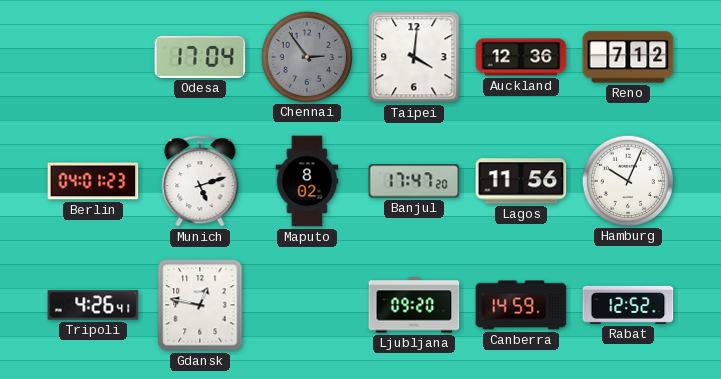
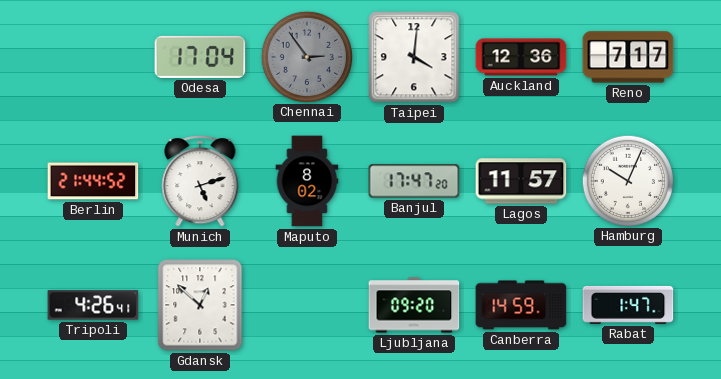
Reno: 7:12 -> 7:17
Berlin: 04:01 -> 21:44
Lagos: 11:56 -> 11:57
Gdansk: 12:47 -> 12:52
Rabat: 12:52 -> 1:47
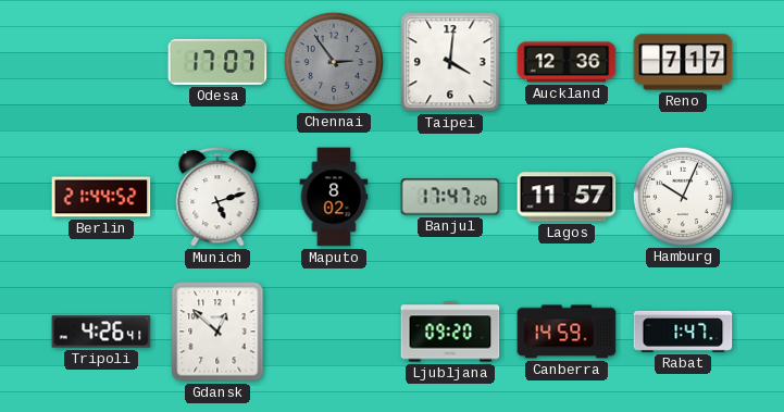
Odesa: 17:04 -> 17:07
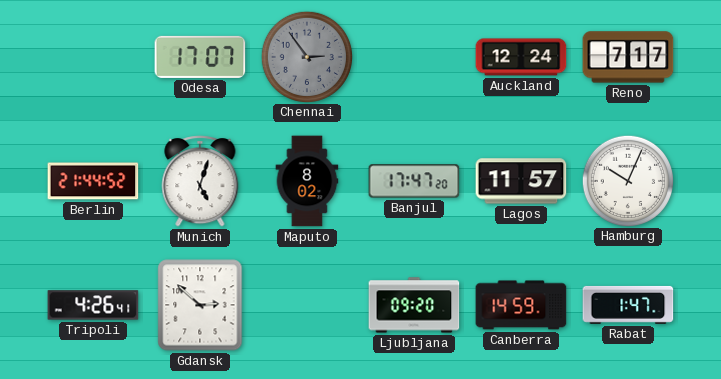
Taipei: 4:01 -> none
Auckland: 12:36 -> 12:24
Munich: 5:12 -> 5:03
Gdansk: 12:52 -> 2:52
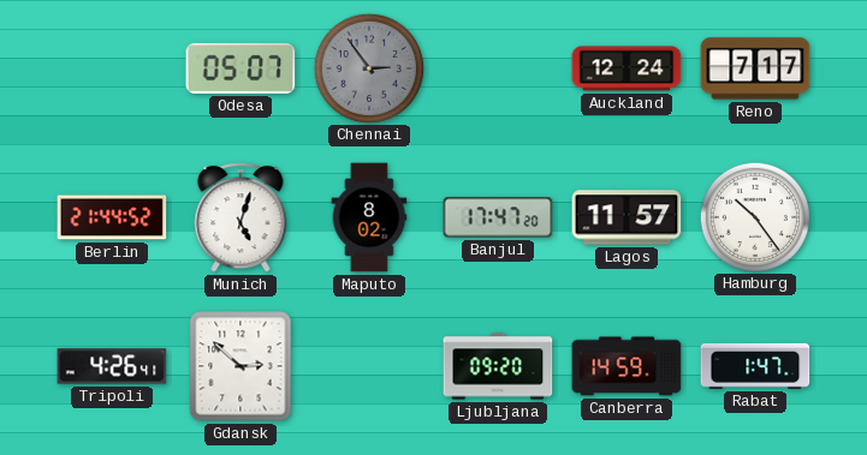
Odesa: 17:07 -> 05:07
Hamburg: 10:04 -> 10:24
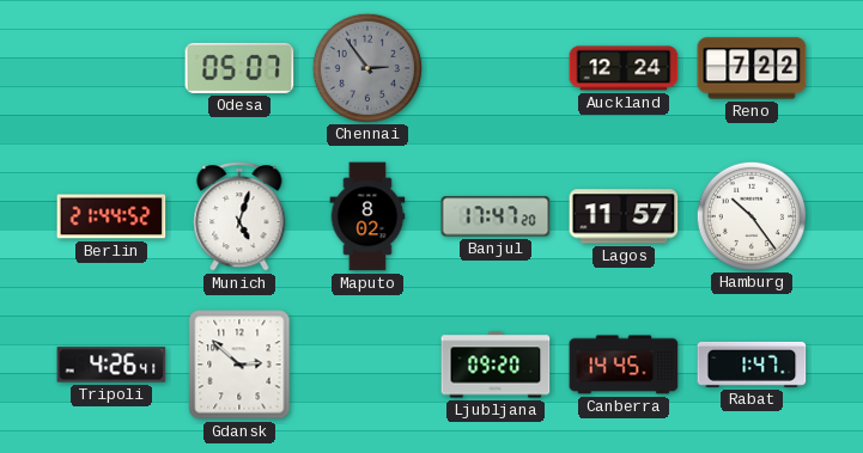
Reno: 7:17 -> 7:22
Canberra: 14:59 -> 14:45
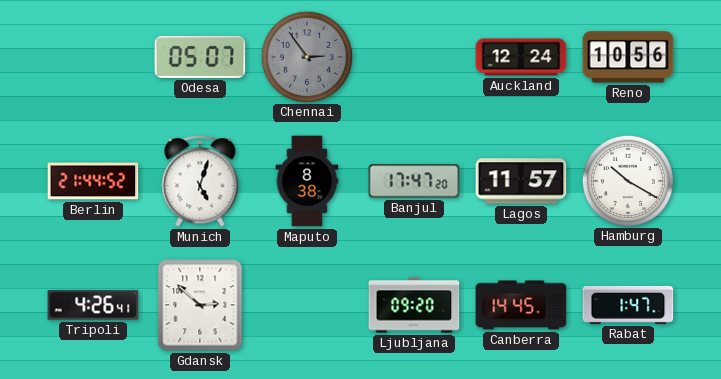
Reno: 7:22 -> 10:56
Maputo: 8:02 -> 8:38
Hamburg: 10:24 -> 10:20
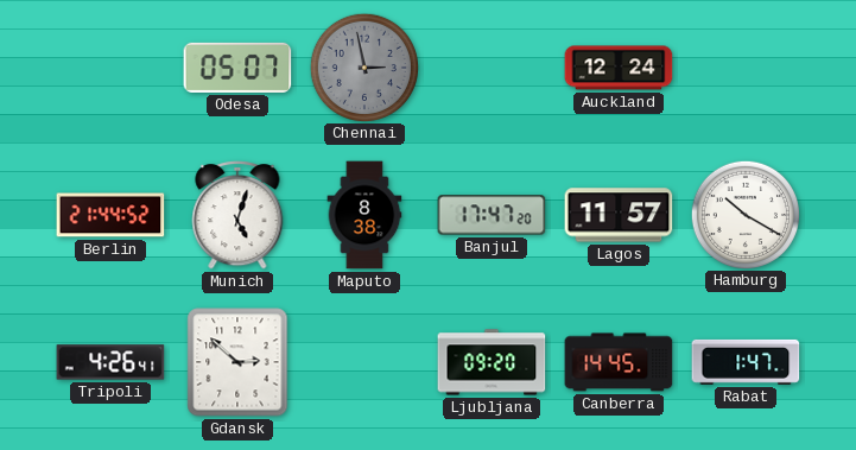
Chennai: 2:54 -> 2:58
Reno: 10:56 -> none
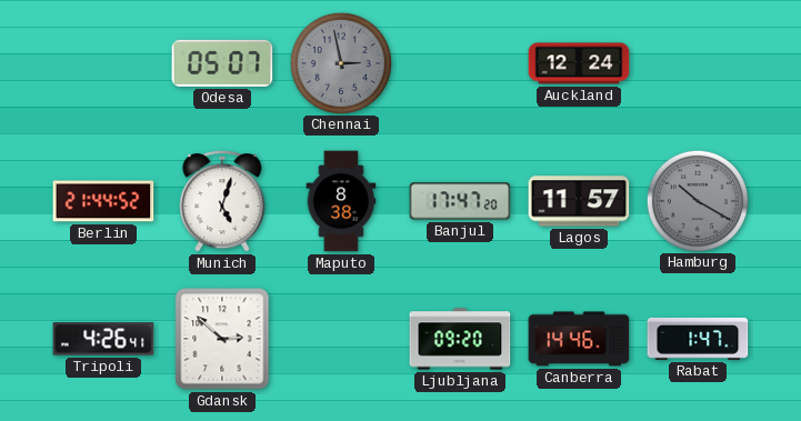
Hamburg dial: white -> grey
Canberra: 14:45 -> 14:46
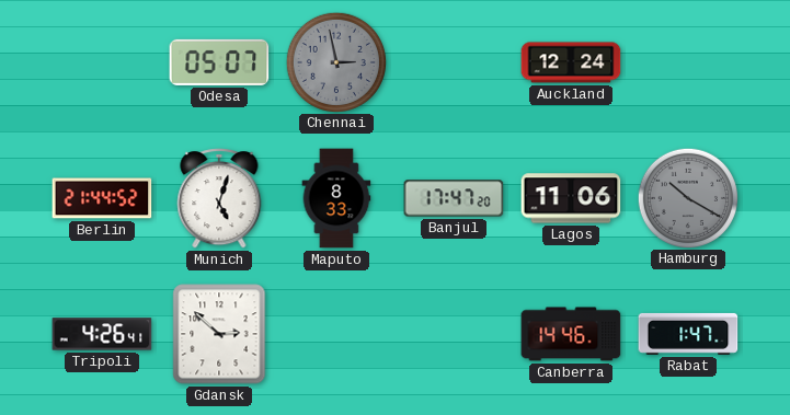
Maputo: 8:38 -> 8:33
Lagos: 11:57 -> 11:06
Ljubljana: 09:20 -> none
